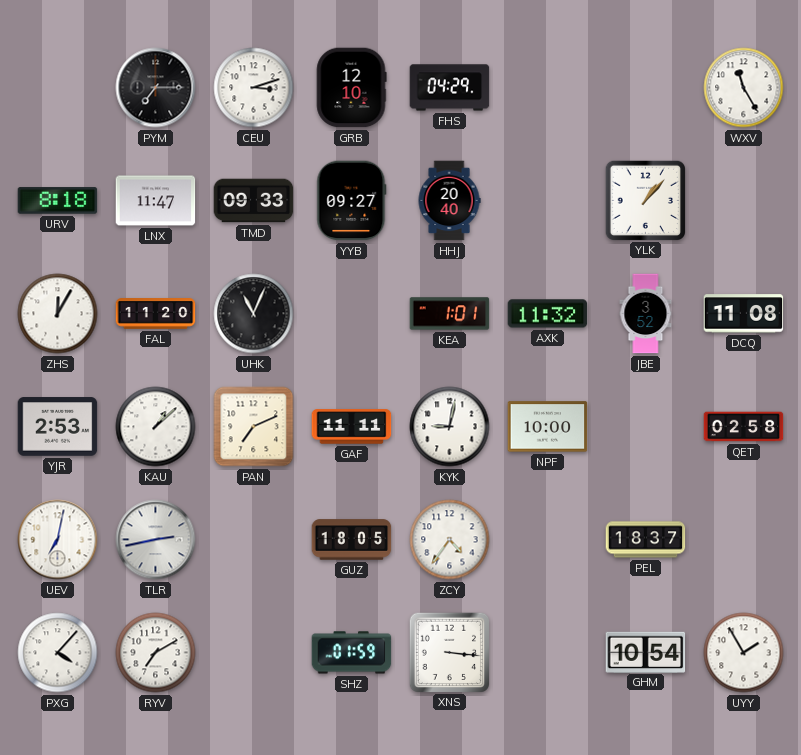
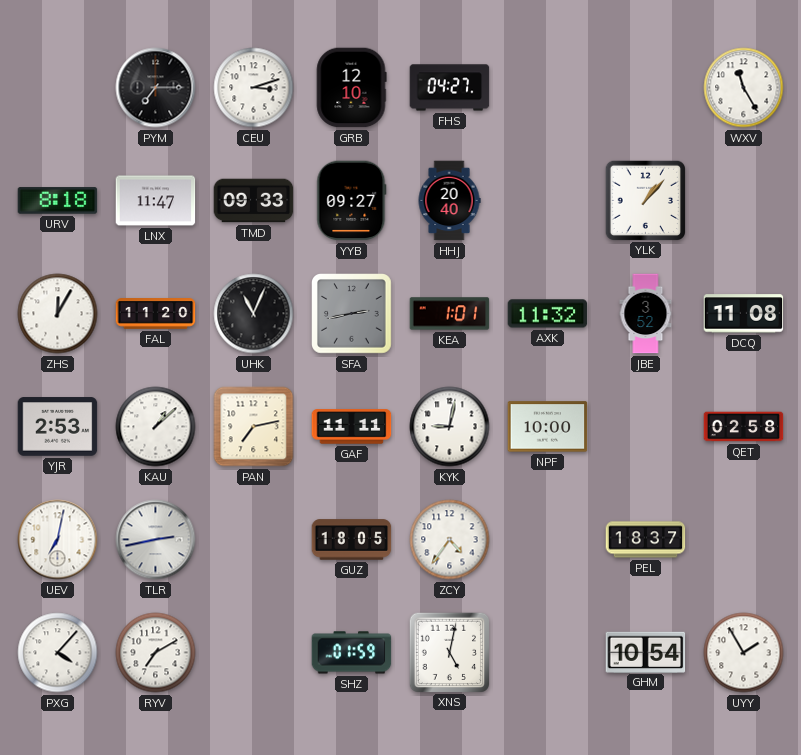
FHS: 04:29 -> 04:27
SFA: none -> 2:43
PAN: 7:11 -> 7:13
XNS: 3:16 -> 5:02
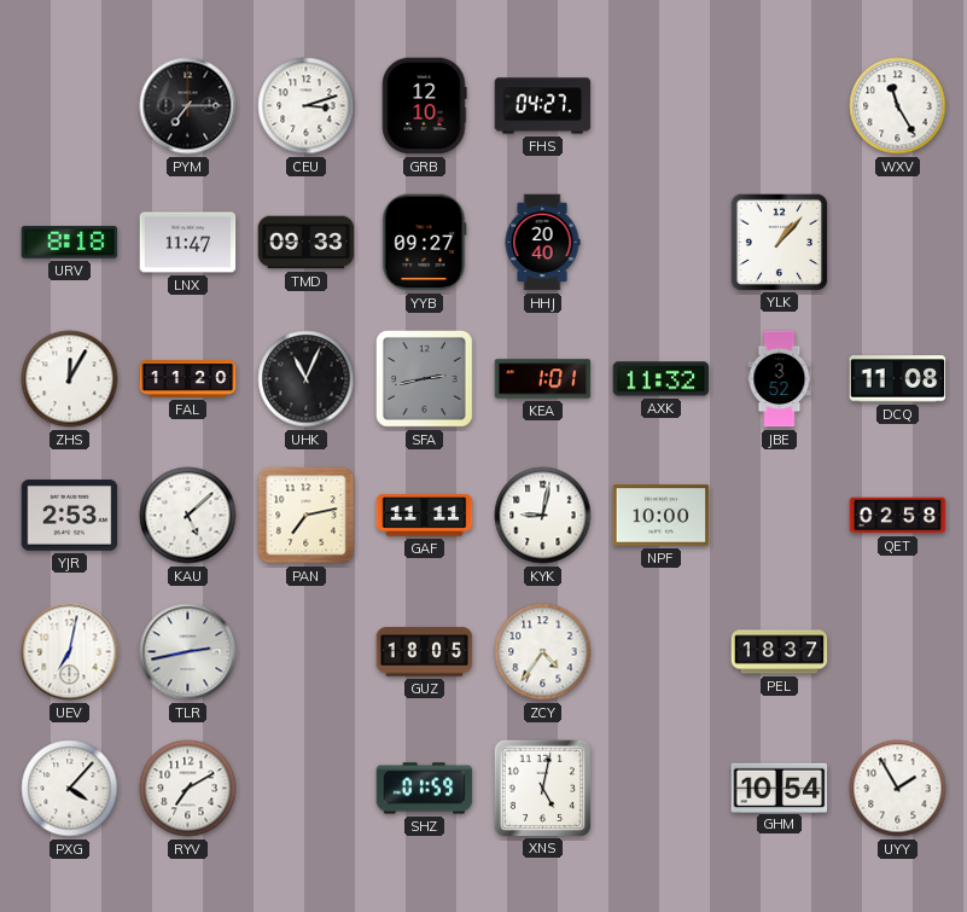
KAU: 1:08 -> 5:08
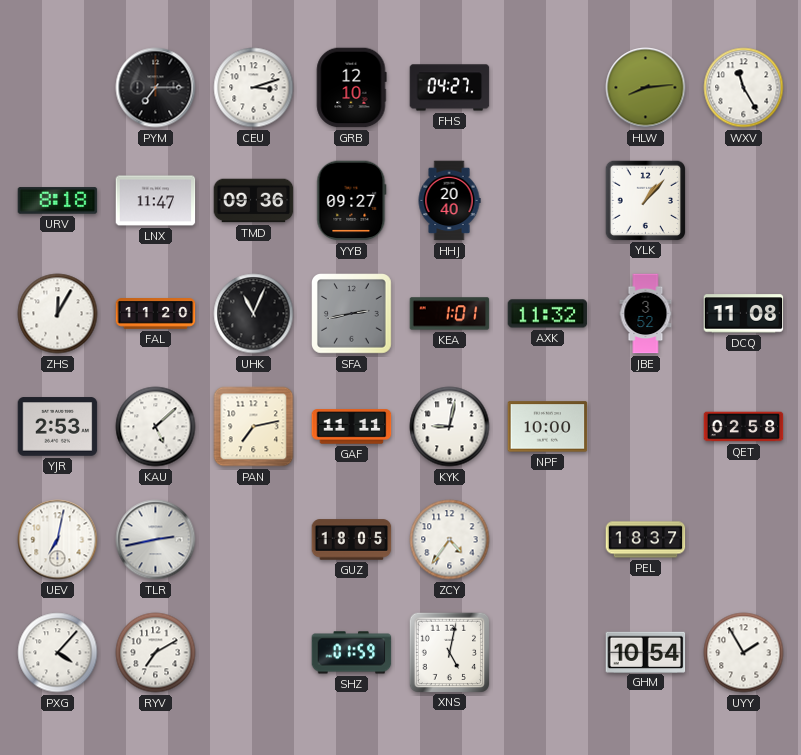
HLW: none -> 8:14
TMD: 09:33 -> 09:36
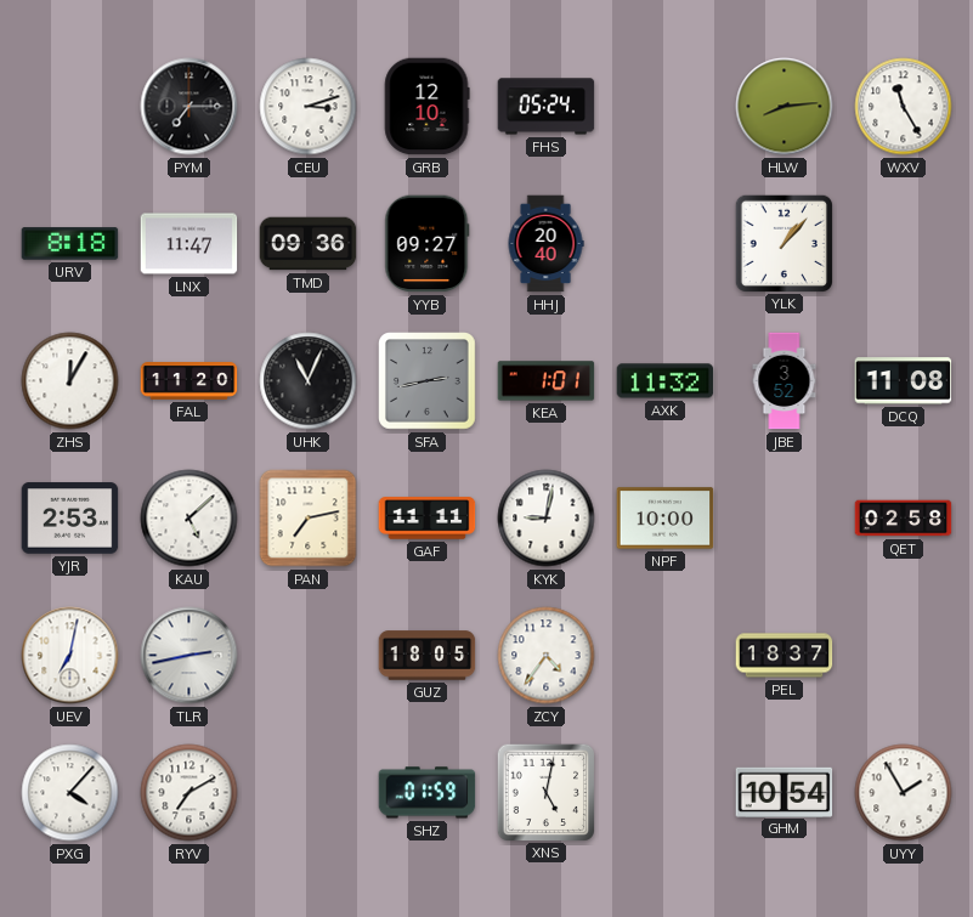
FHS: 04:27 -> 05:24
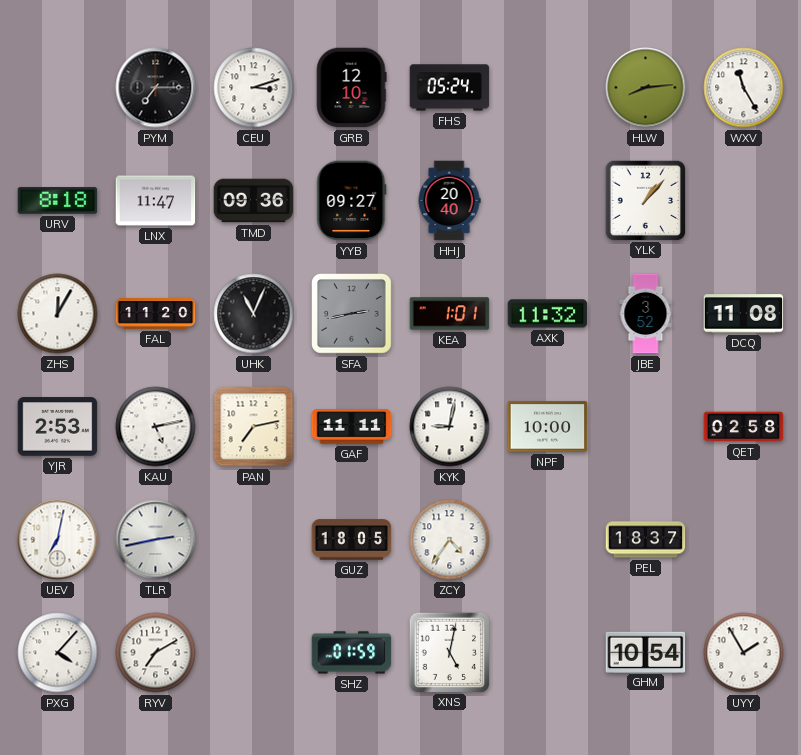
KAU: 5:08 -> 5:13
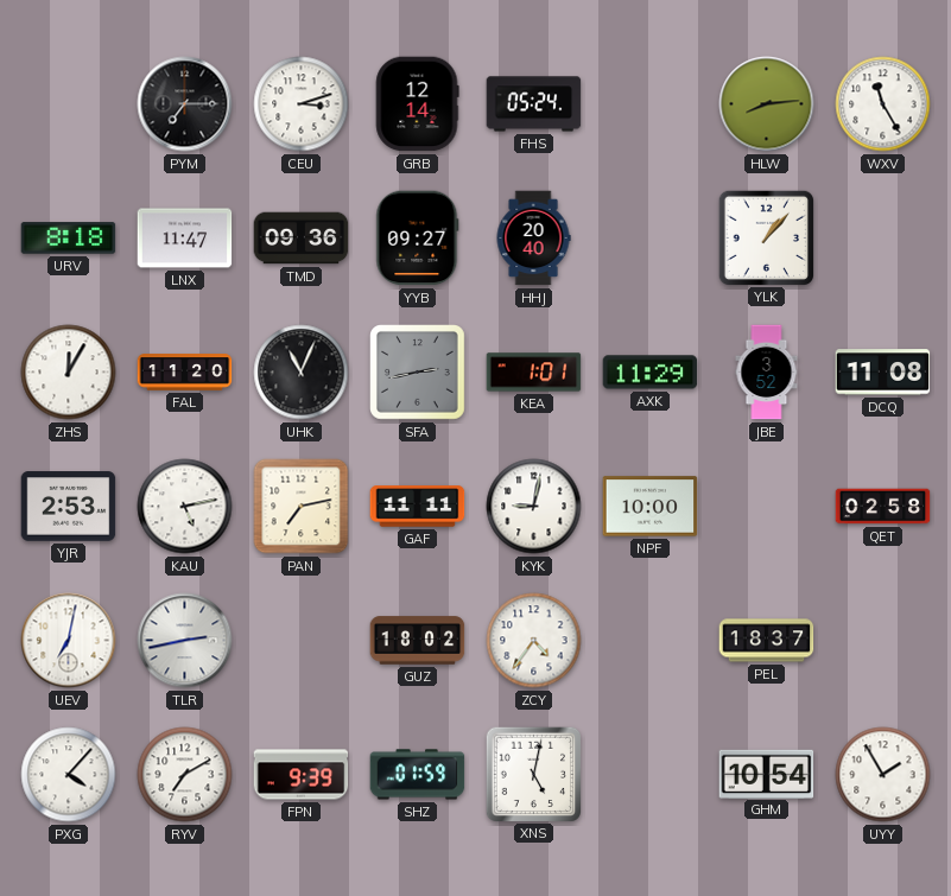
GRB: 12:10 -> 12:14
AXK: 11:32 -> 11:29
GUZ: 18:05 -> 18:02
FPN: none -> 9:39
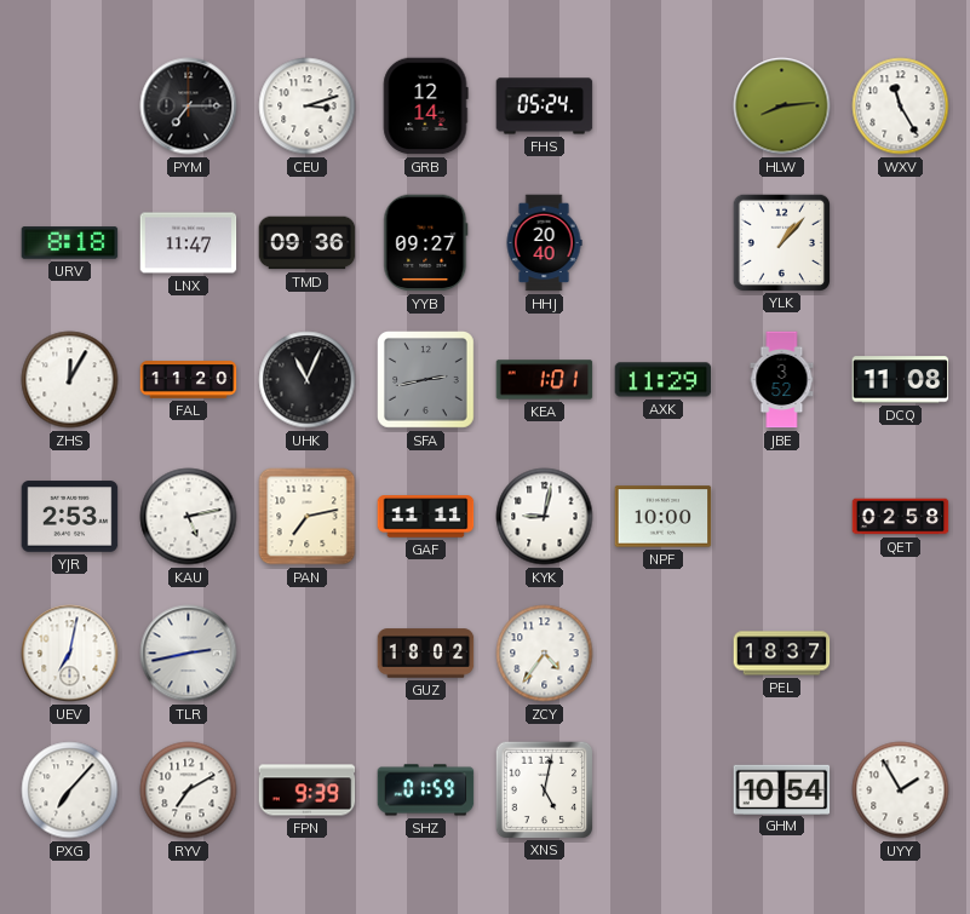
PXG: 4:07 -> 7:07
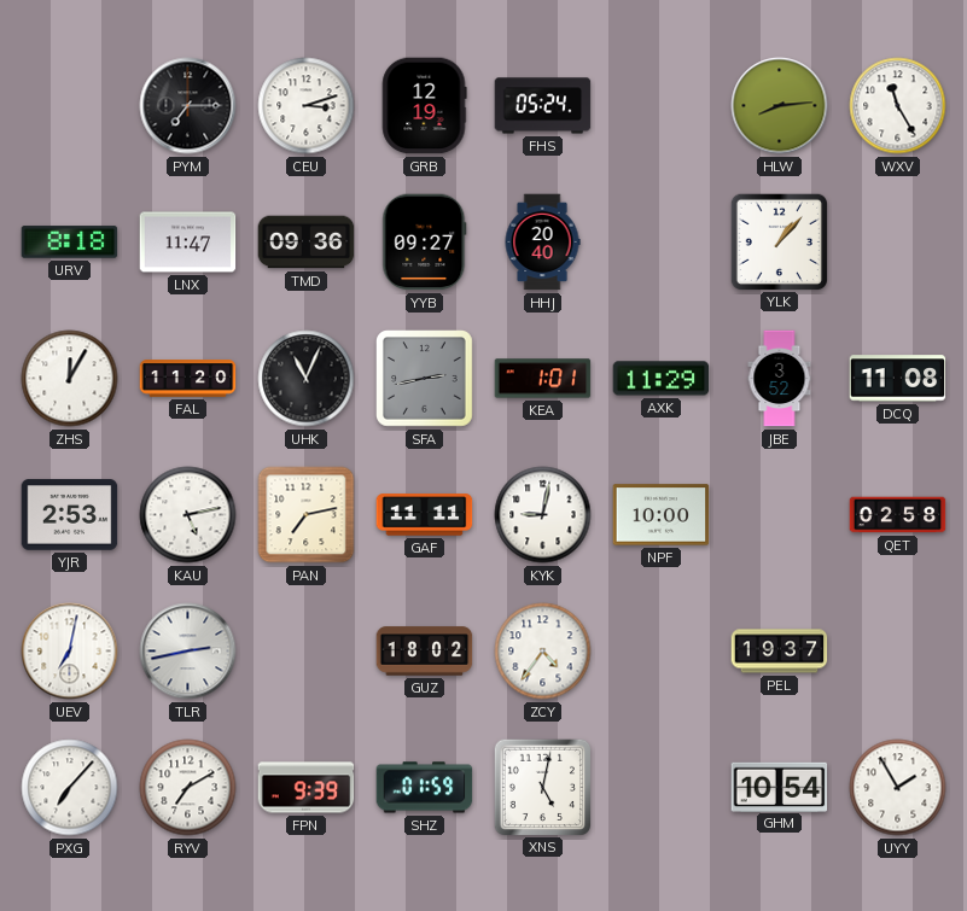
GRB: 12:14 -> 12:19
PEL: 18:37 -> 19:37
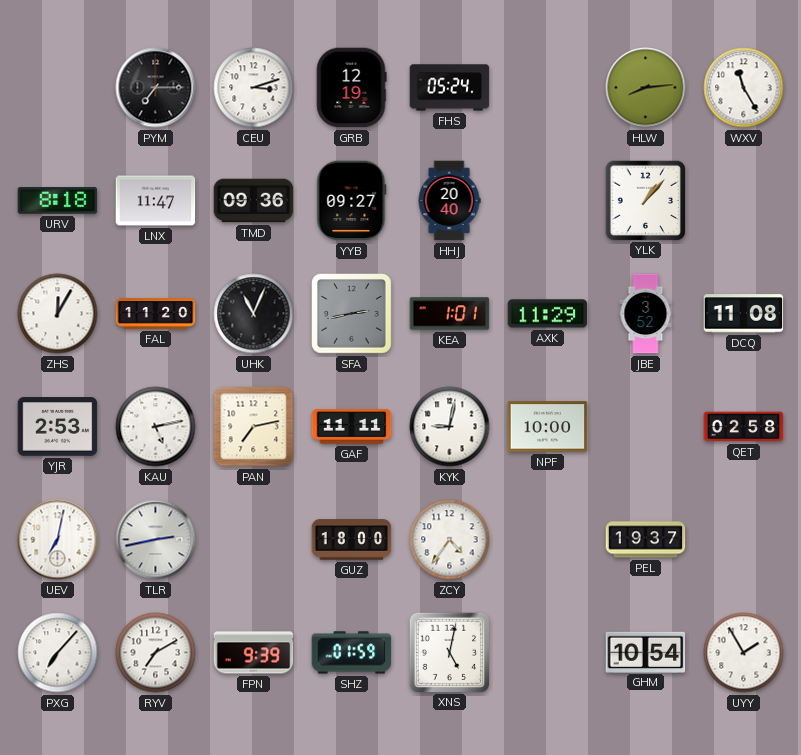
GUZ: 18:02 -> 18:00
